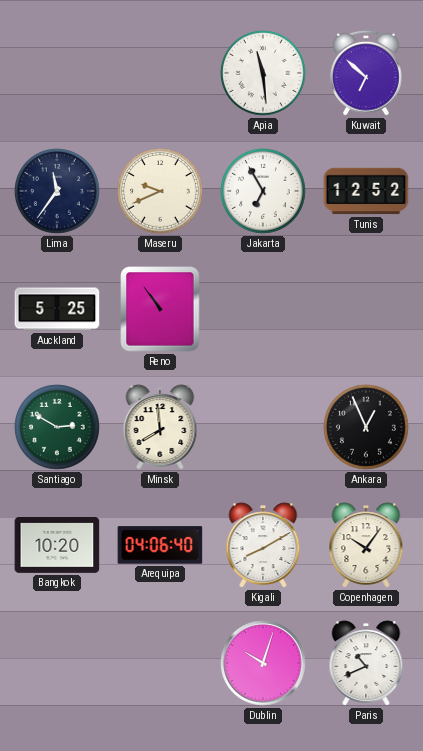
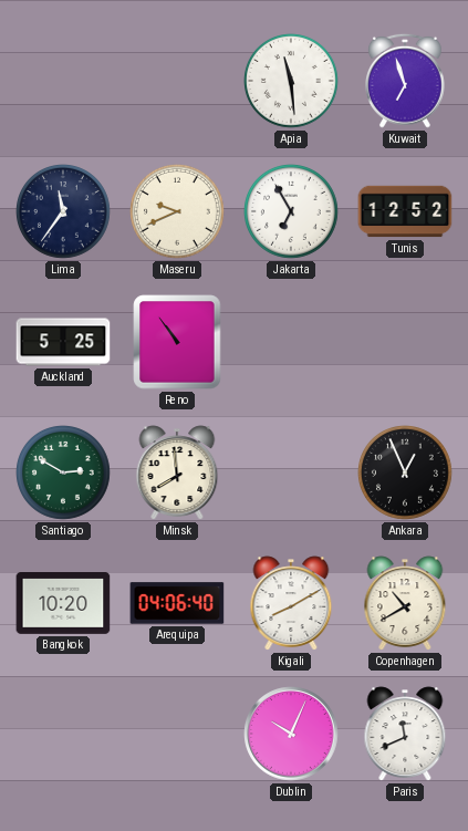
Kuwait: 6:52 -> 6:57
Copenhagen: 10:06 -> 10:40
Dublin: 10:03 -> 10:04
Paris: 10:41 -> 11:41
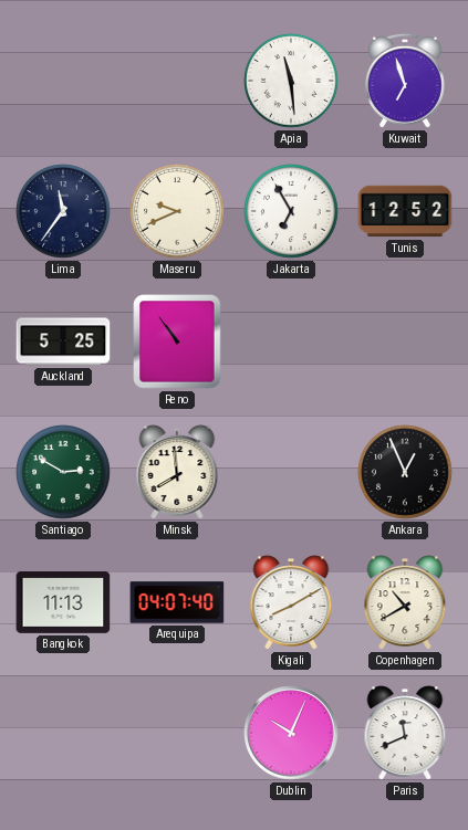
Bangkok: 10:20 -> 11:13
Arequipa: 04:06 -> 04:07
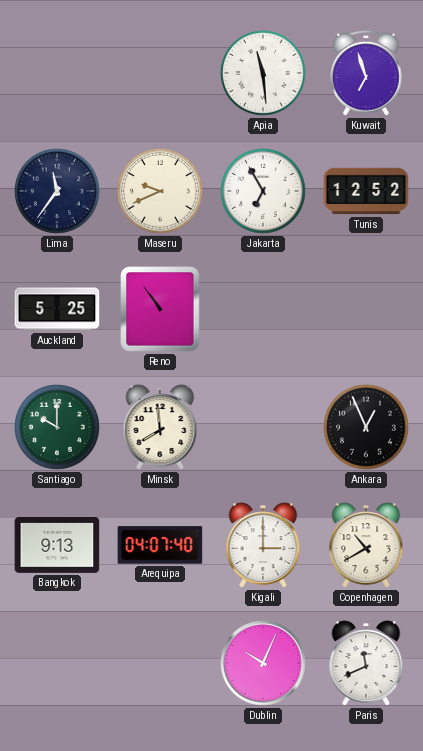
Santiago: 2:50 -> 10:00
Bangkok: 11:13 -> 9:13
Kigali: 8:10 -> 3:00
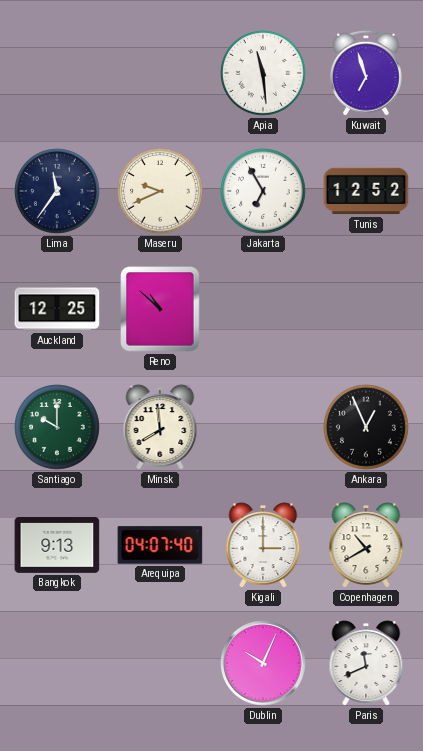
Auckland: 5:25 -> 12:25
Reno: 10:54 -> 10:52
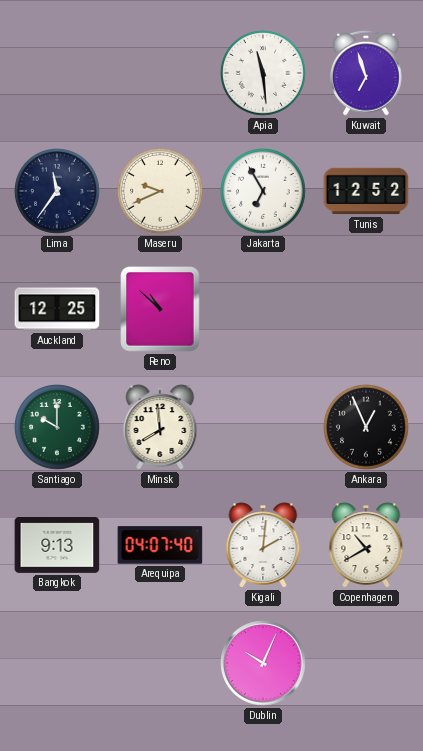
Kigali: 3:00 -> 2:01
Paris: 11:41 -> none
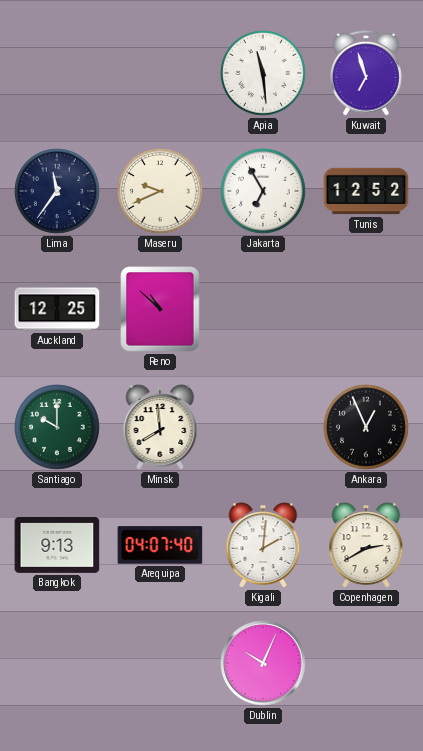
Copenhagen: 10:40 -> 2:40
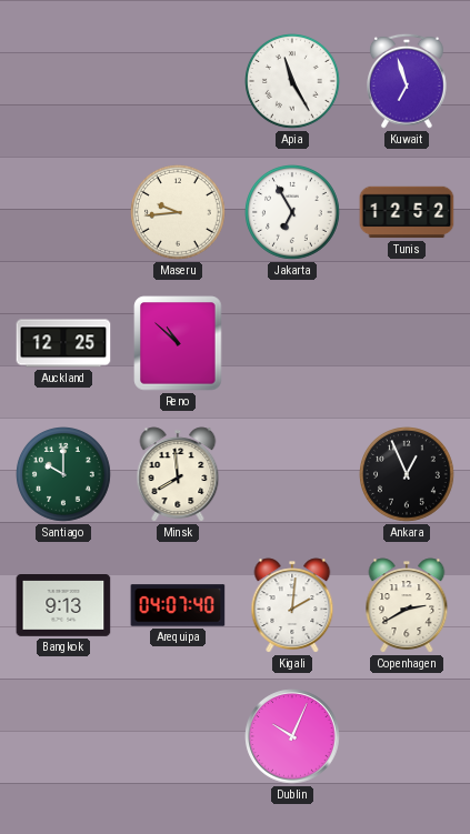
Apia: 11:29 -> 11:25
Lima: 11:36 -> none
Maseru: 9:41 -> 9:44
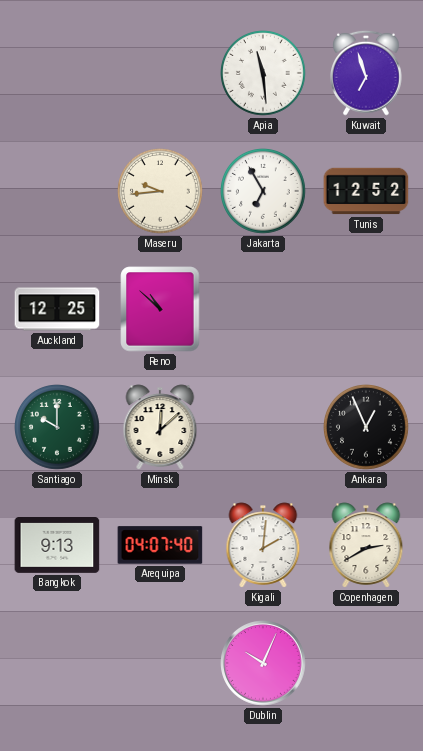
Apia: 11:25 -> 11:29
Minsk: 7:59 -> 12:08
